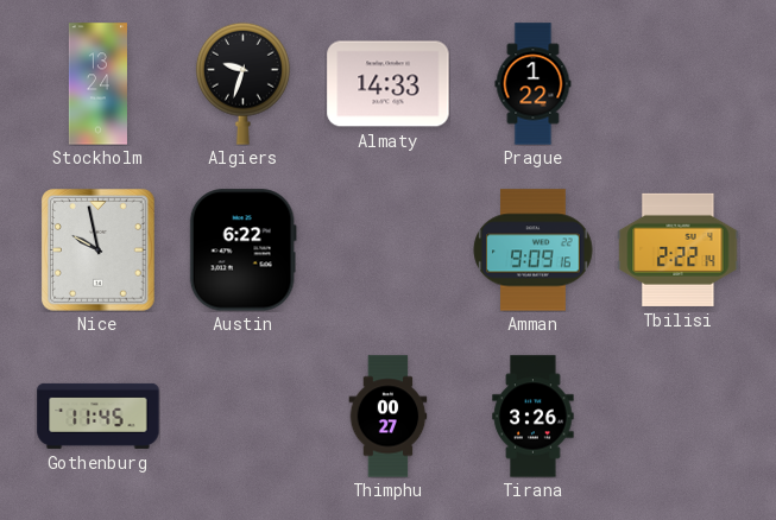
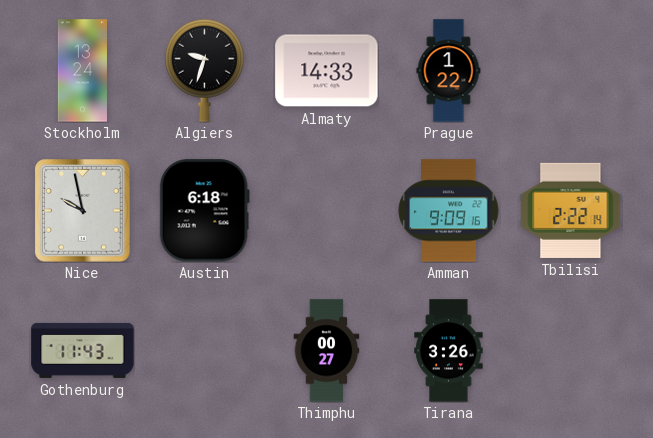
Austin: 6:22 -> 6:18
Gothenburg: 11:45 -> 11:43
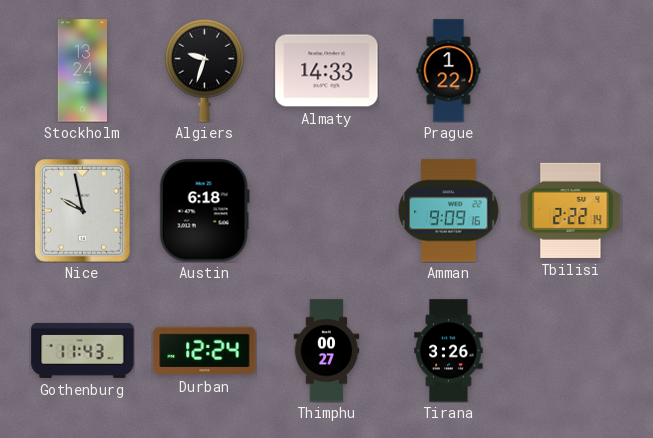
Durban: none -> 12:24
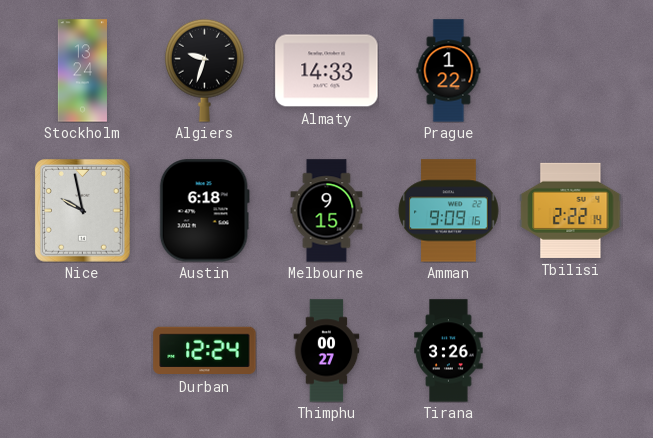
Melbourne: none -> 9:15
Gothenburg: 11:43 -> none
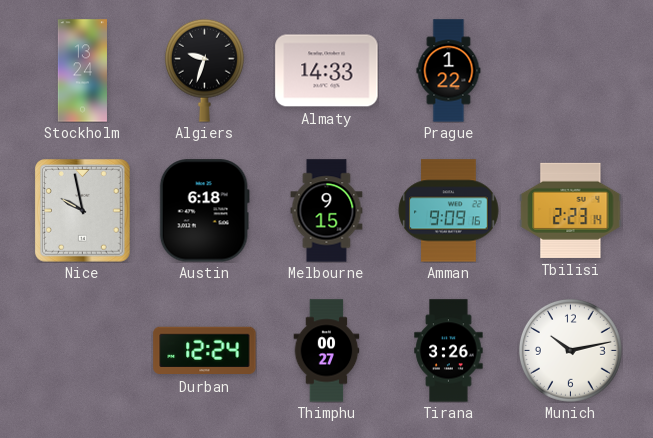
Tbilisi: 2:22 -> 2:23
Munich: none -> 10:13
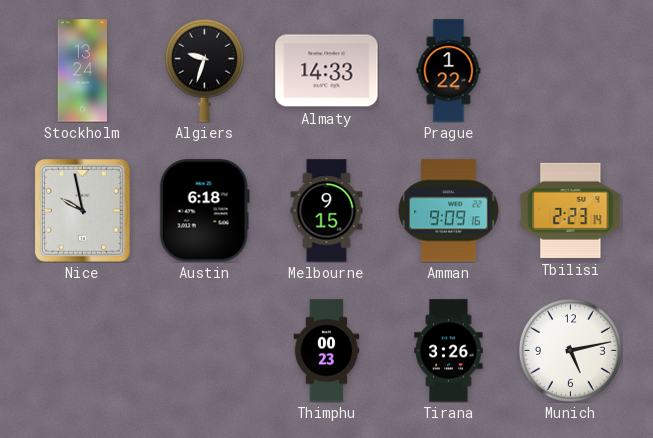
Durban: 12:24 -> none
Thimphu: 00:27 -> 00:23
Munich: 10:13 -> 5:13
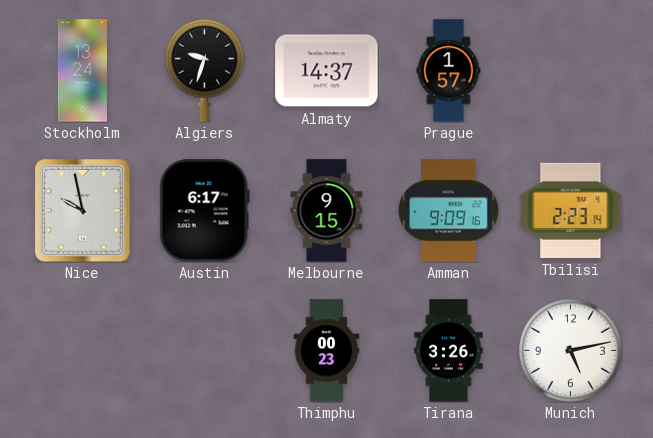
Almaty: 14:33 -> 14:37
Prague: 1:22 -> 1:57
Austin: 6:18 -> 6:17
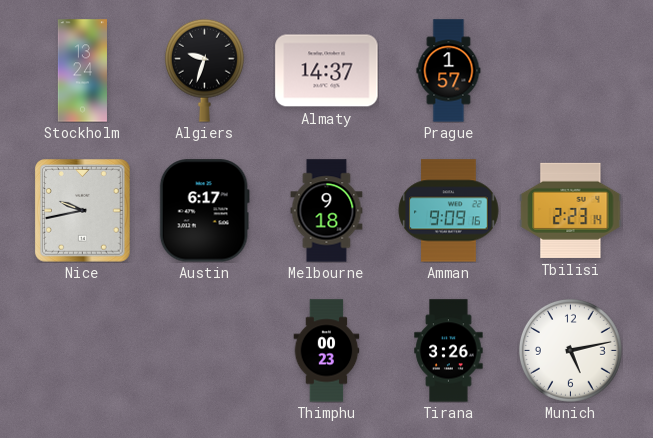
Nice: 9:58 -> 9:43
Melbourne: 9:15 -> 9:18
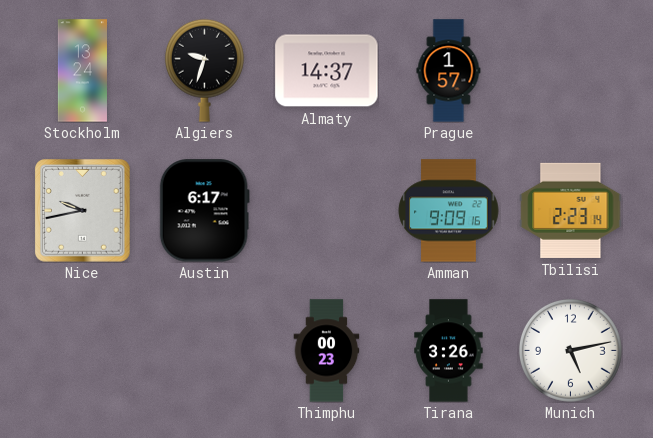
Melbourne: 9:18 -> none
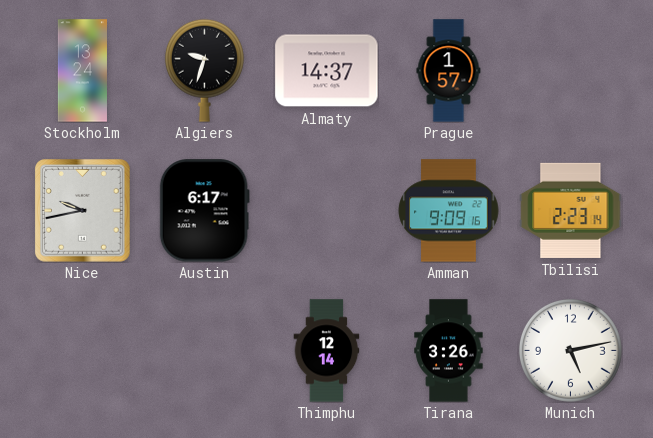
Thimphu: 00:23 -> 12:14
